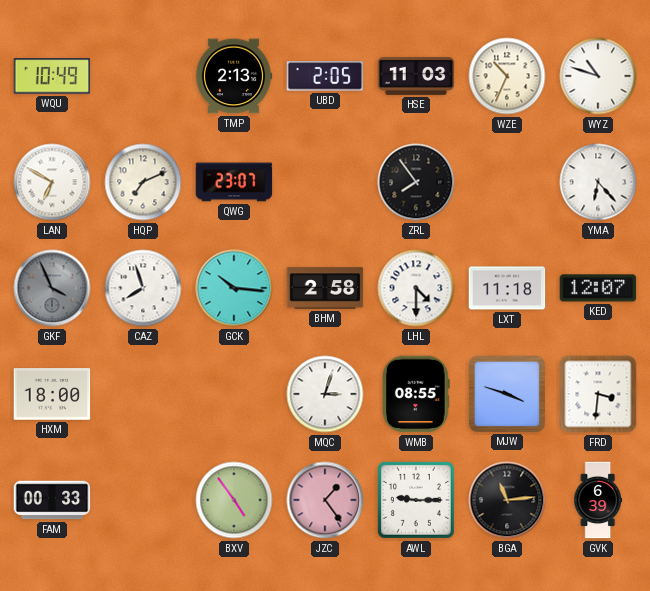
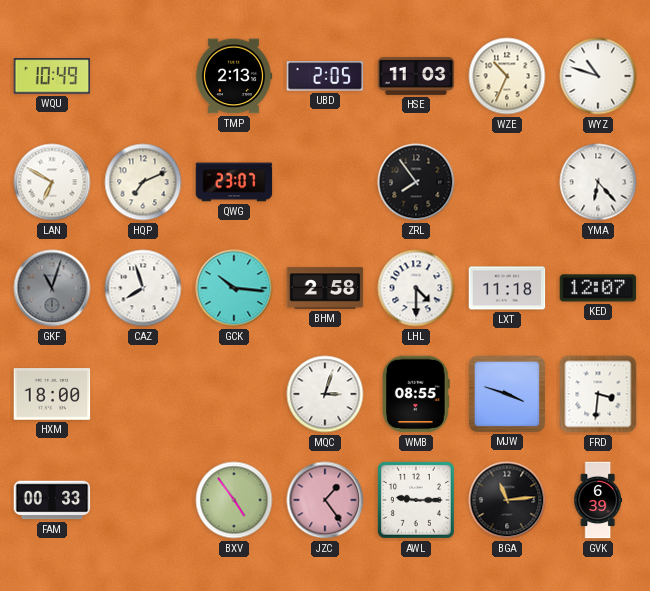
GKF: 3:56 -> 11:03
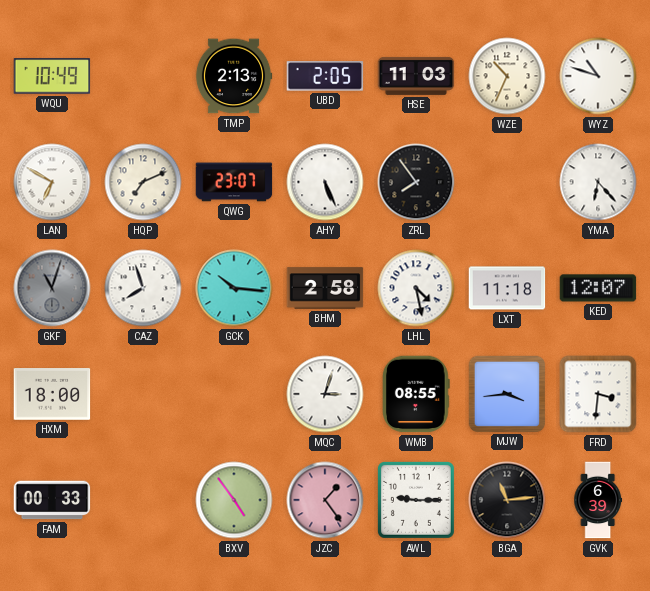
AHY: none -> 5:26
LHL: 4:30 -> 4:28
MJW: 3:48 -> 3:44
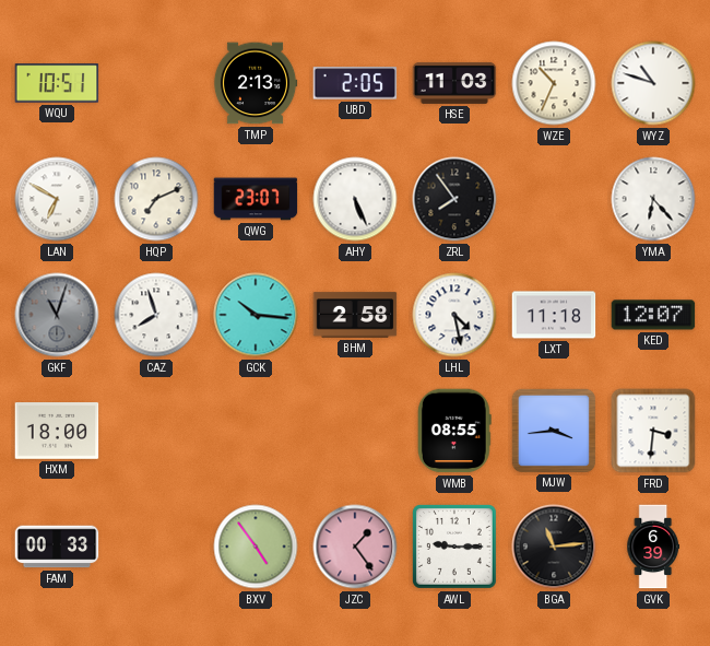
WQU: 10:49 -> 10:51
MQC: 3:03 -> none
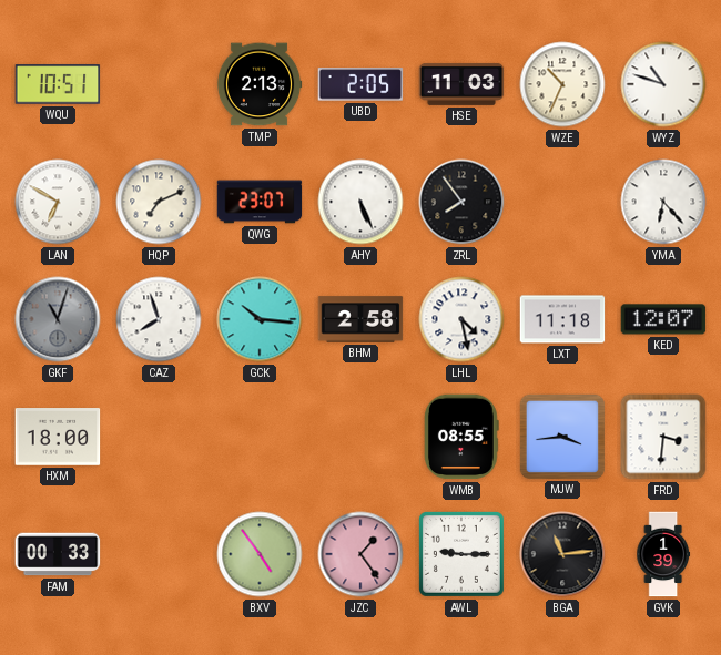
GVK: 6:39 -> 1:39
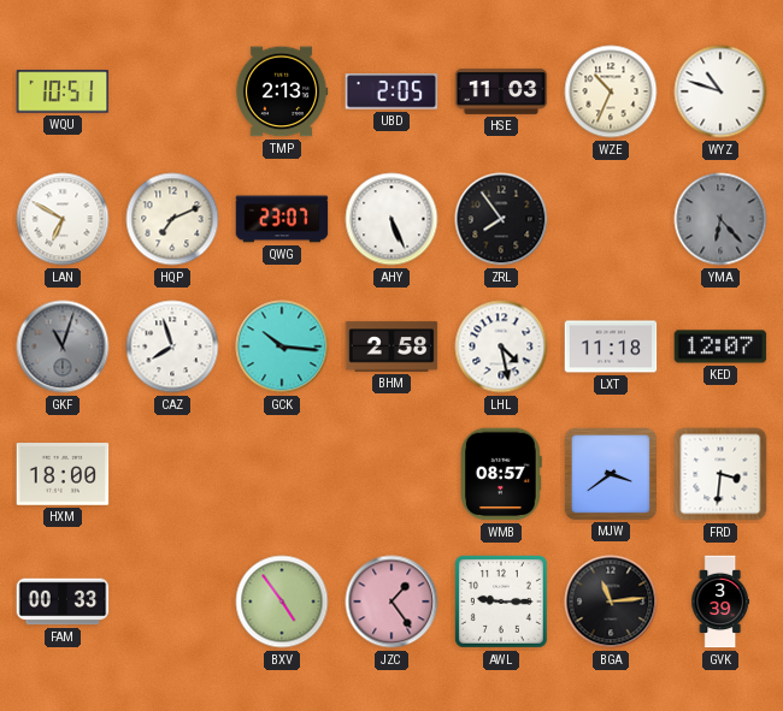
YMA dial: white -> grey
WMB: 08:55 -> 08:57
MJW: 3:44 -> 3:39
GVK: 1:39 -> 3:39
